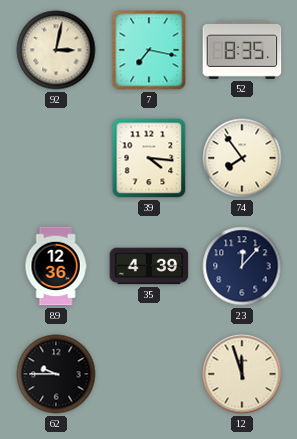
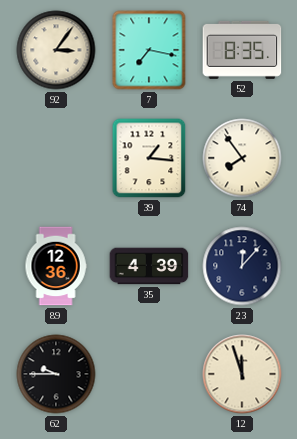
92: 3:02 -> 3:06
39: 4:16 -> 1:16
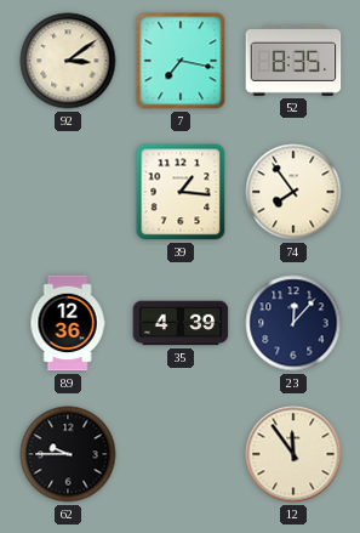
92: 3:06 -> 3:09
12: 11:57 -> 11:54
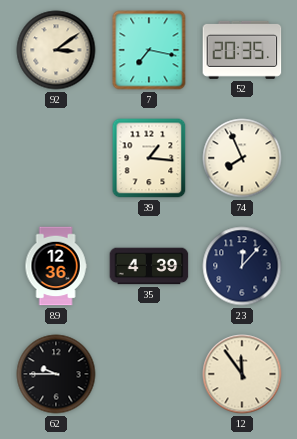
52: 8:35 -> 20:35
74: 7:54 -> 7:56
